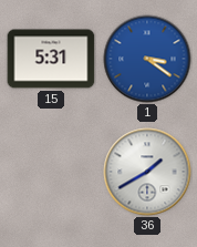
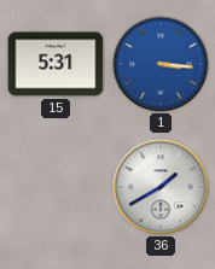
1: 3:21 -> 3:16
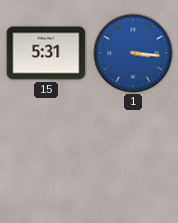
36: 1:40 -> none
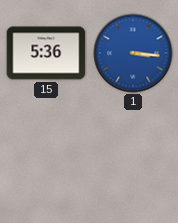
15: 5:31 -> 5:36
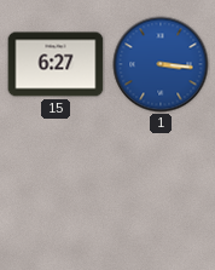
15: 5:36 -> 6:27
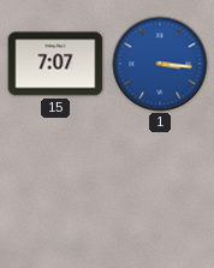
15: 6:27 -> 7:07
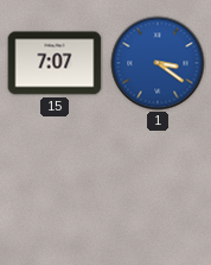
1: 3:16 -> 3:21
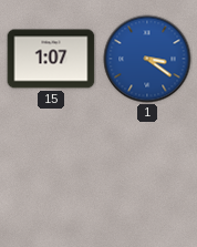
15: 7:07 -> 1:07
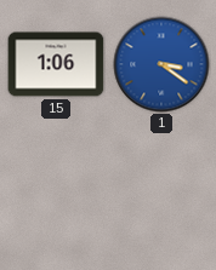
15: 1:07 -> 1:06
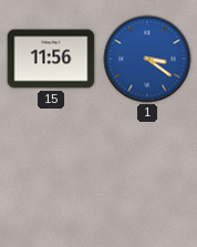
15: 1:06 -> 11:56
